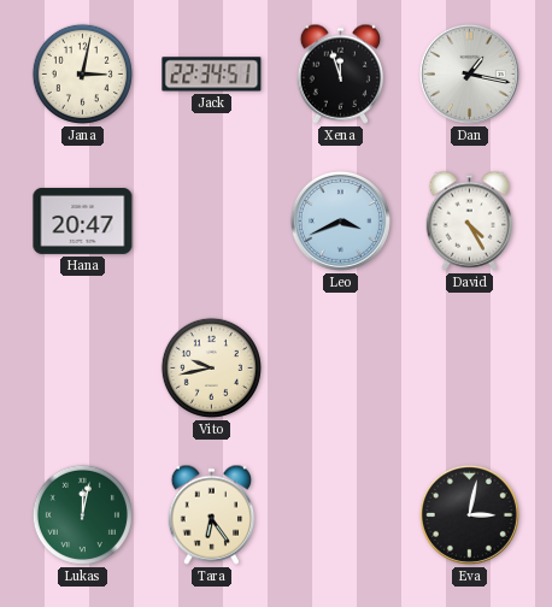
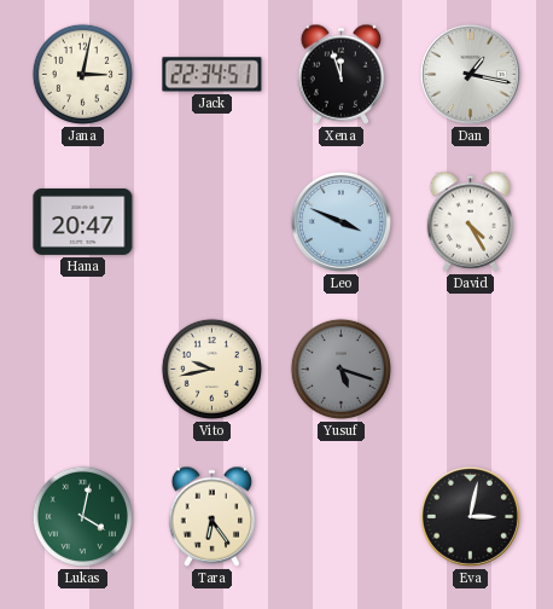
Leo: 3:41 -> 3:49
Yusuf: none -> 5:18
Lukas: 12:02 -> 4:02
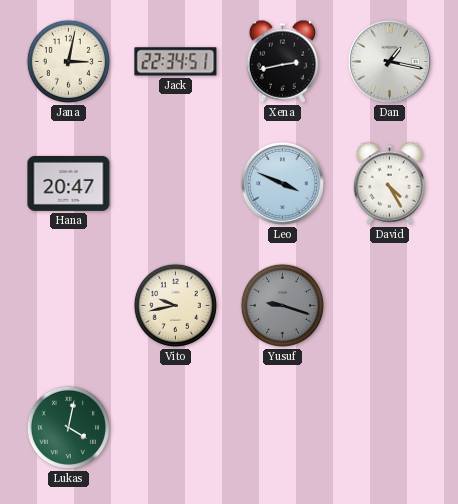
Xena: 11:57 -> 2:43
Yusuf: 5:18 -> 9:18
Tara: 6:24 -> none
Eva: 3:02 -> none
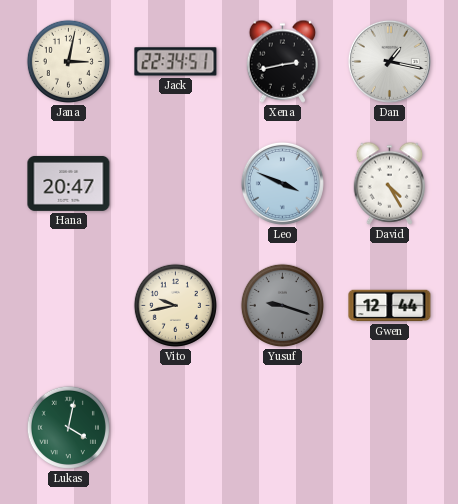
Gwen: none -> 12:44
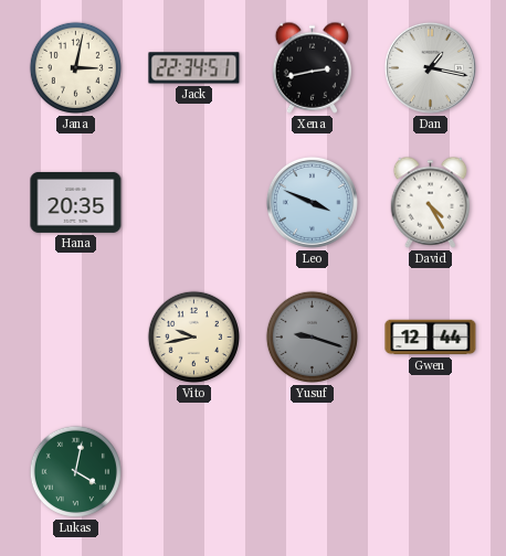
Hana: 20:47 -> 20:35
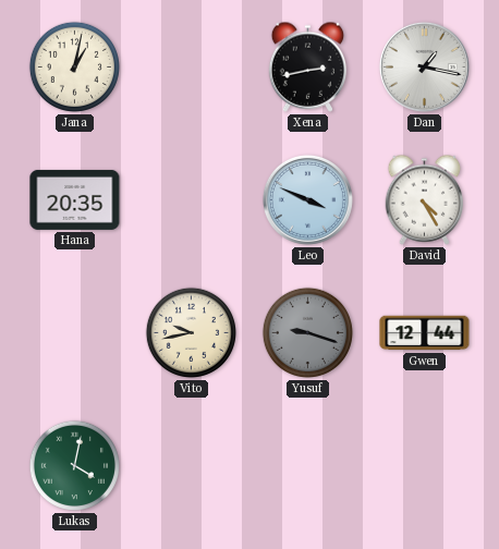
Jana: 3:02 -> 1:02
Jack: 22:34 -> none
